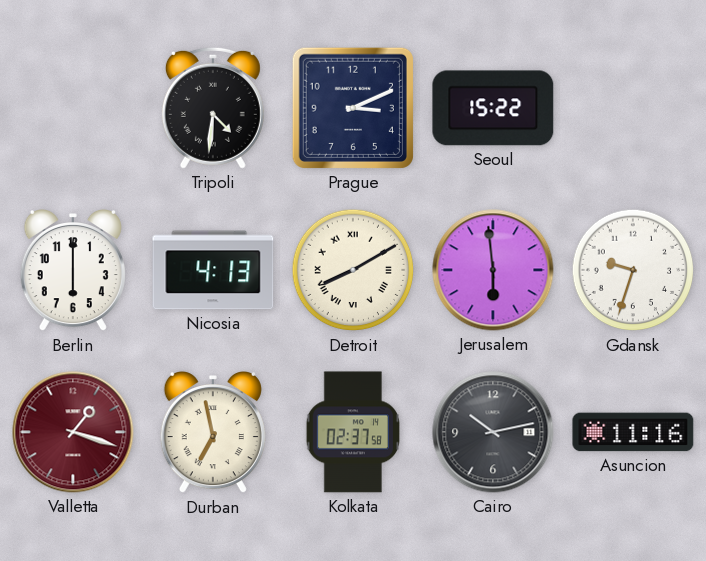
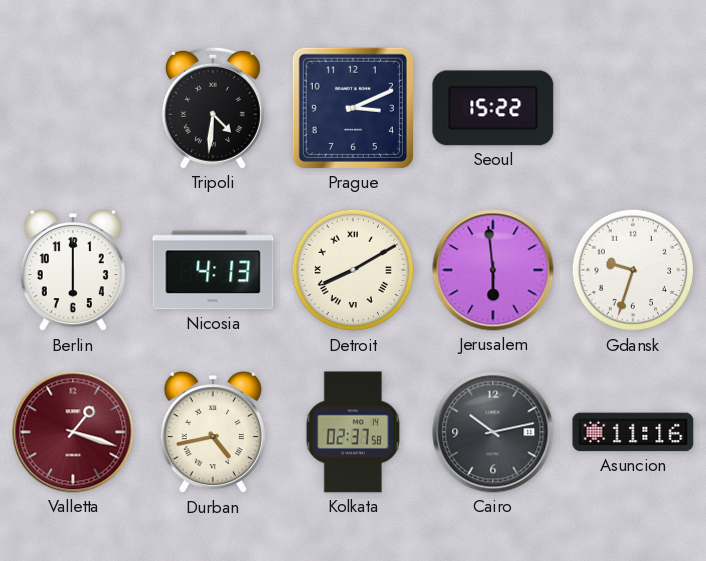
Durban: 6:58 -> 4:43
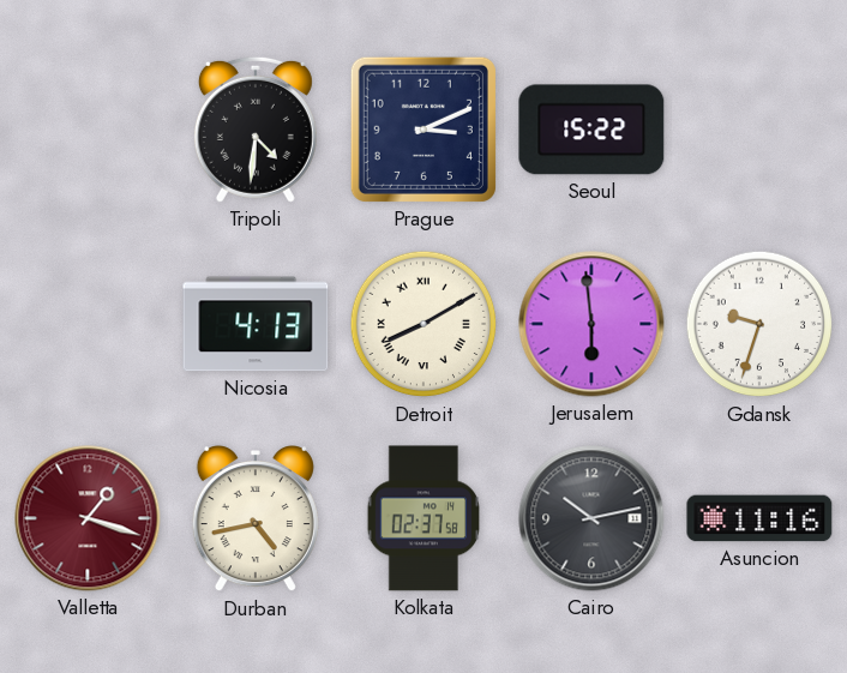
Berlin: 6:00 -> none
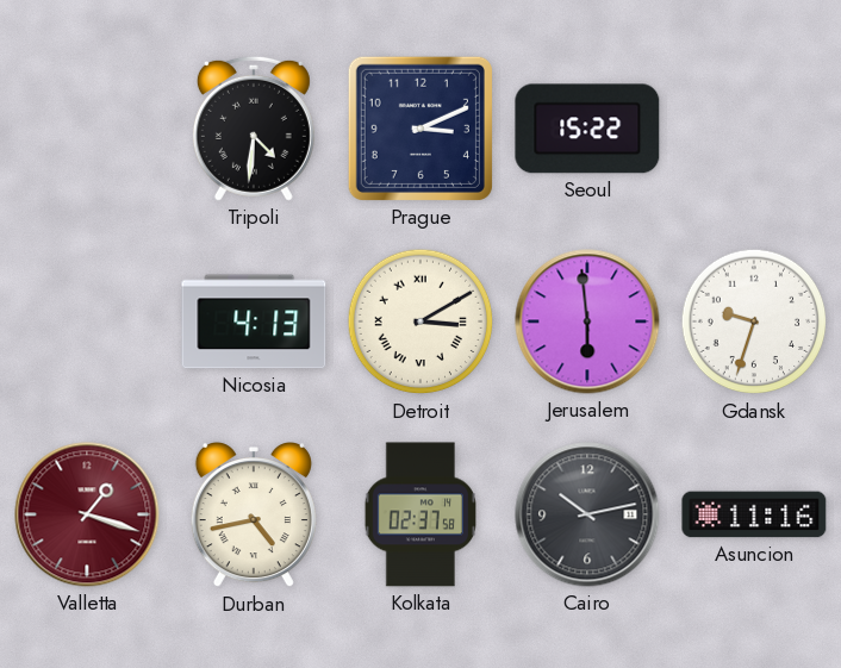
Detroit: 8:10 -> 3:10
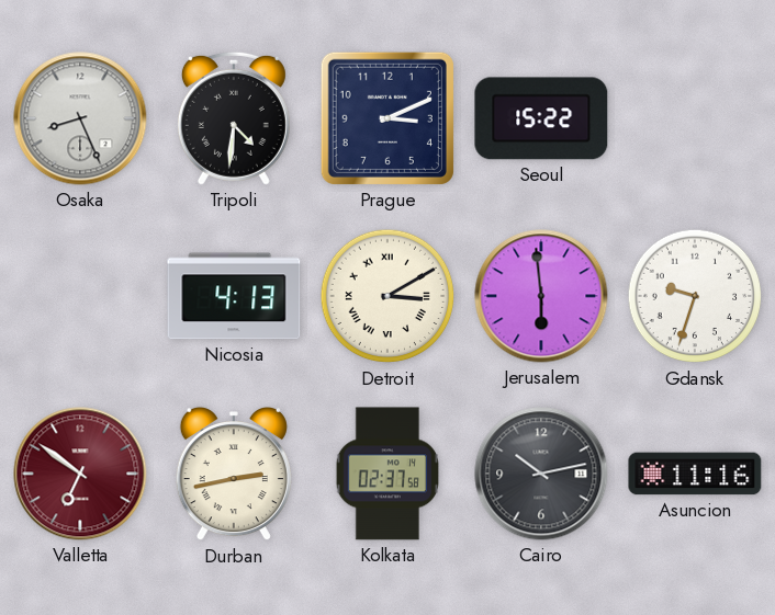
Osaka: none -> 8:26
Valletta: 1:18 -> 6:51
Durban: 4:43 -> 2:43
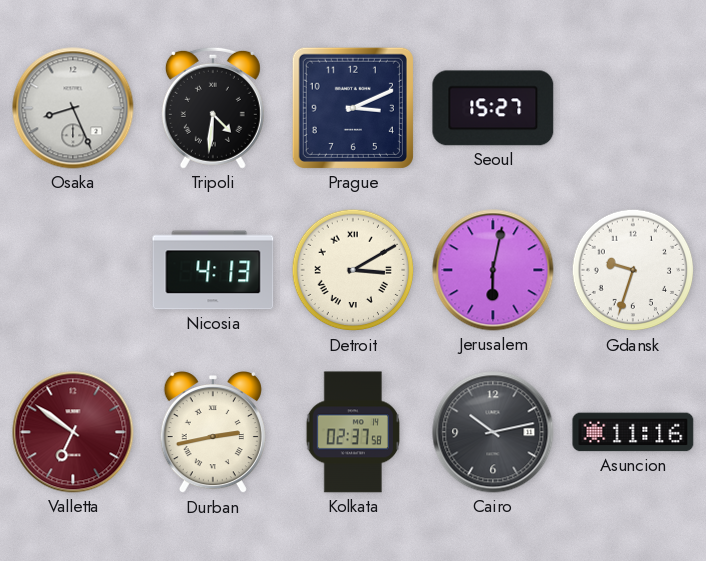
Seoul: 15:22 -> 15:27
Jerusalem: 5:59 -> 6:02
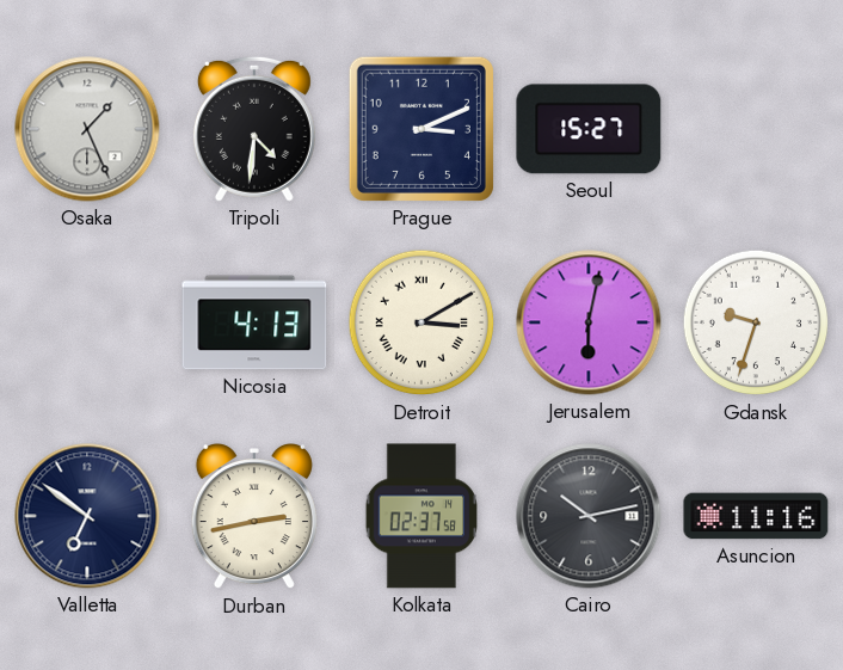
Osaka: 8:26 -> 1:26
Valletta dial: burgundy -> navy
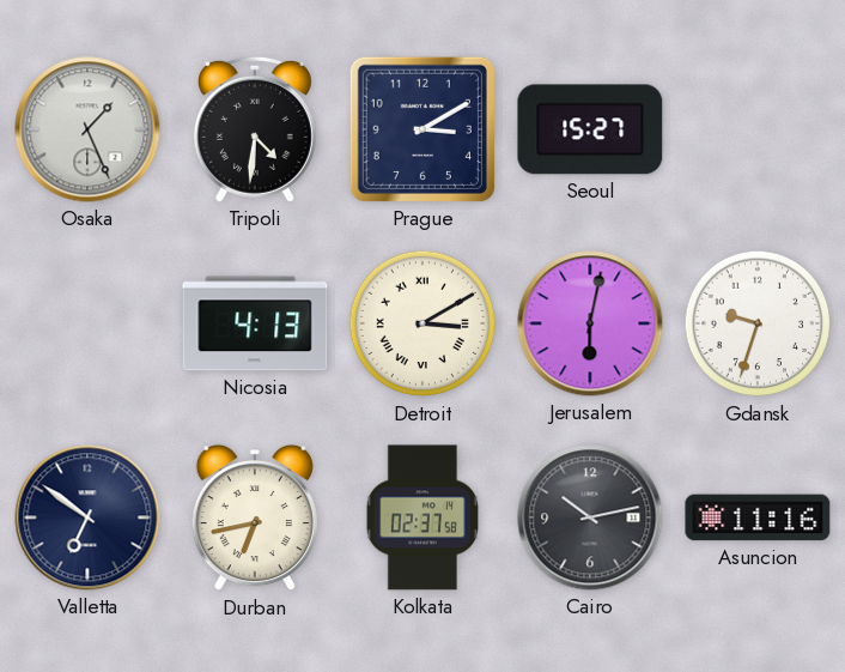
Prague: 3:11 -> 3:10
Durban: 2:43 -> 6:43
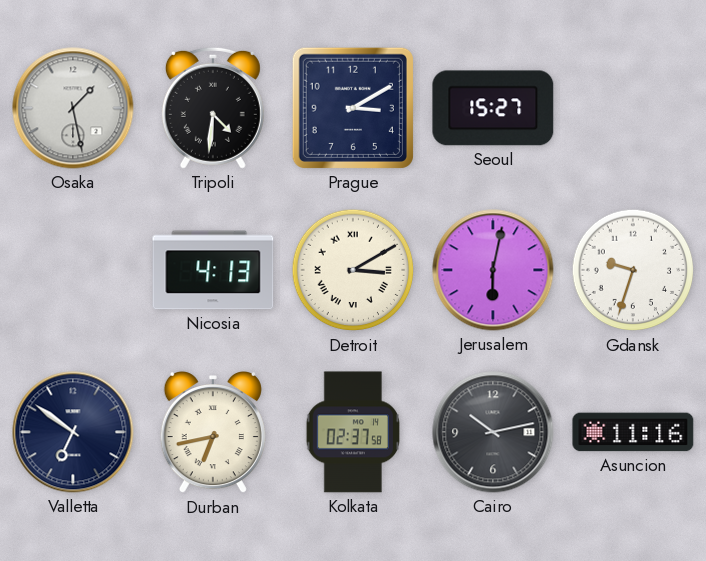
Osaka: 1:26 -> 1:28
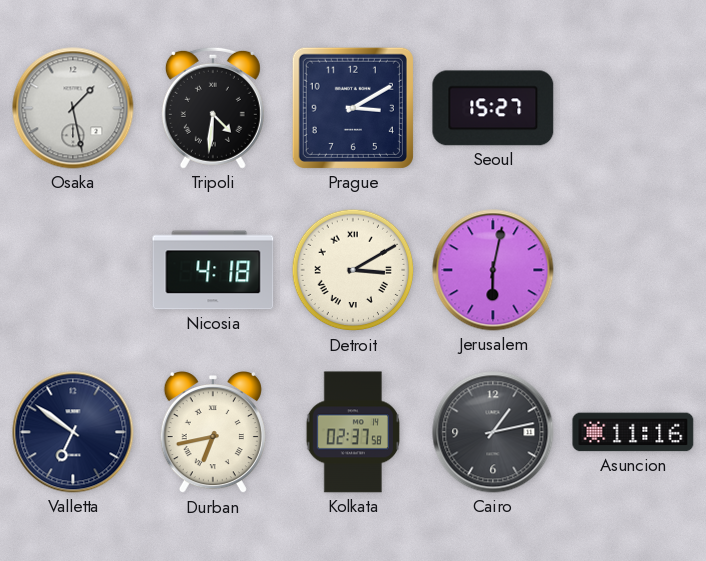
Nicosia: 4:13 -> 4:18
Gdansk: 9:33 -> none
Cairo: 10:13 -> 1:13
